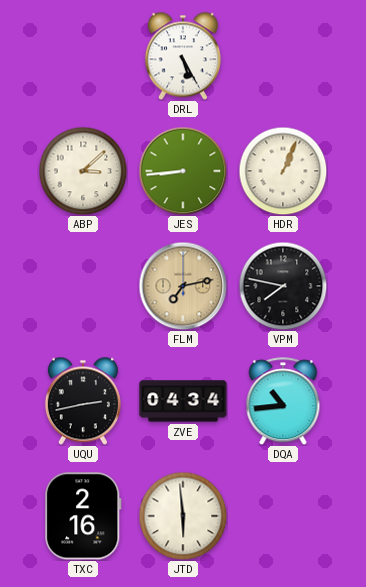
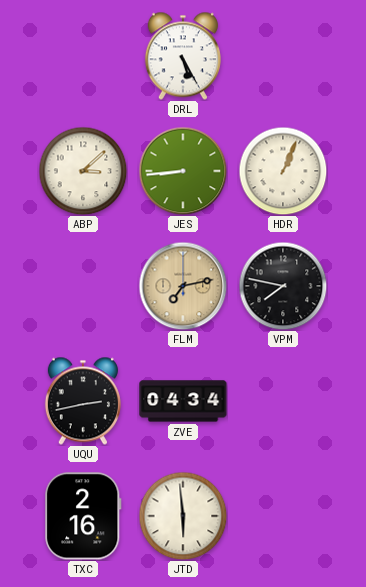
DQA: 10:44 -> none
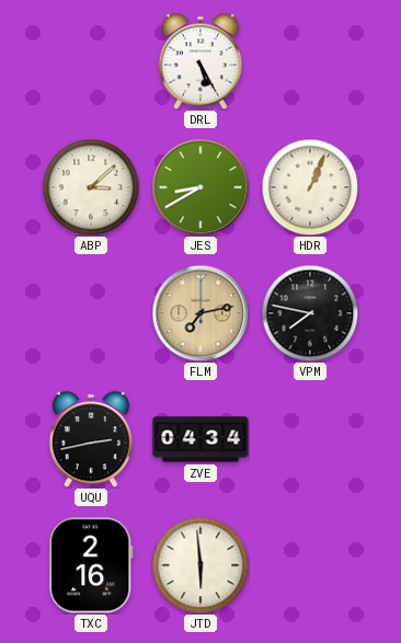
JES: 8:44 -> 8:40
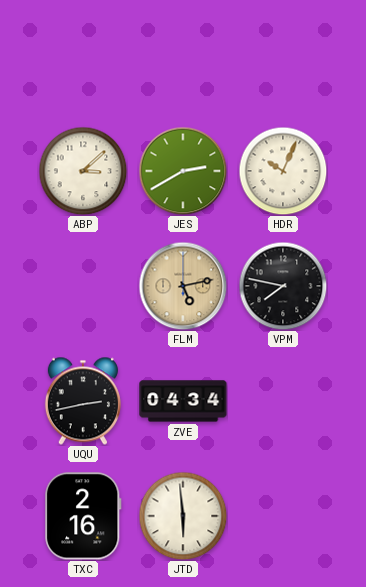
DRL: 5:25 -> none
JES: 8:40 -> 2:40
HDR: 1:04 -> 10:04
FLM: 7:13 -> 5:13
